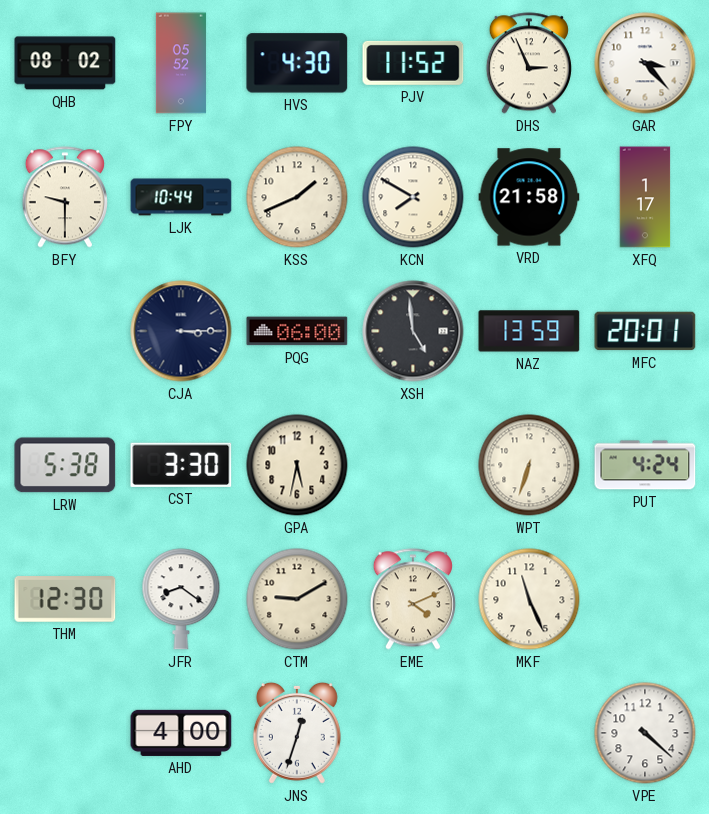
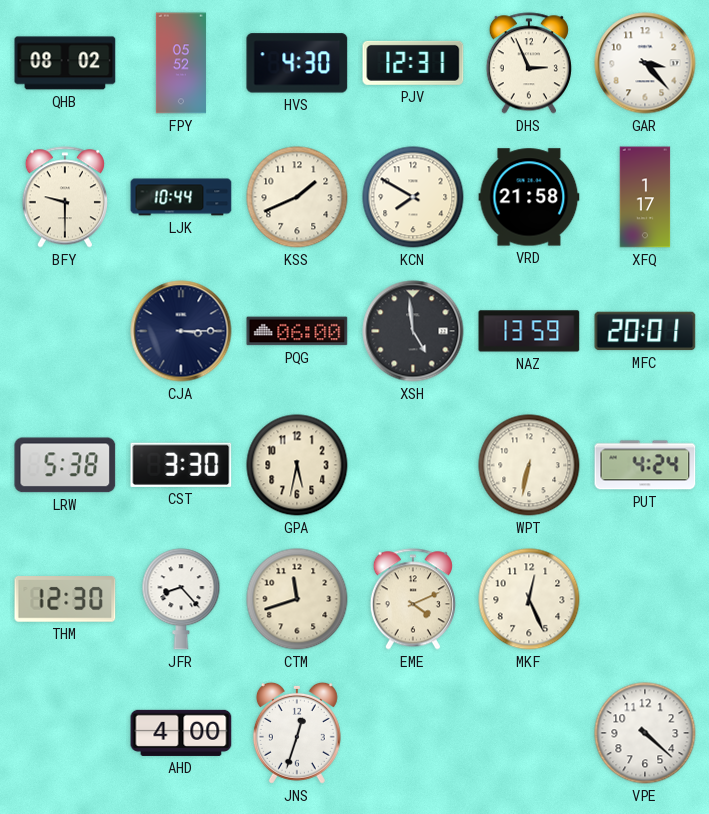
PJV: 11:52 -> 12:31
WPT: 6:33 -> 6:32
JFR: 8:21 -> 8:23
CTM: 9:10 -> 11:42
MKF: 11:26 -> 12:26
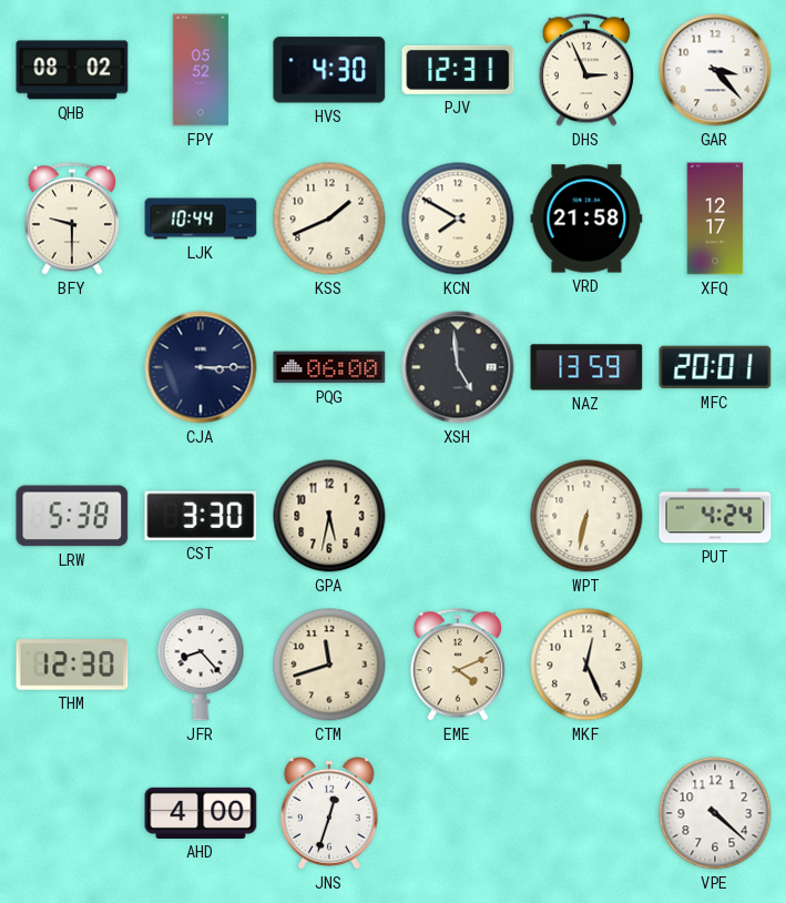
XFQ: 1:17 -> 12:17
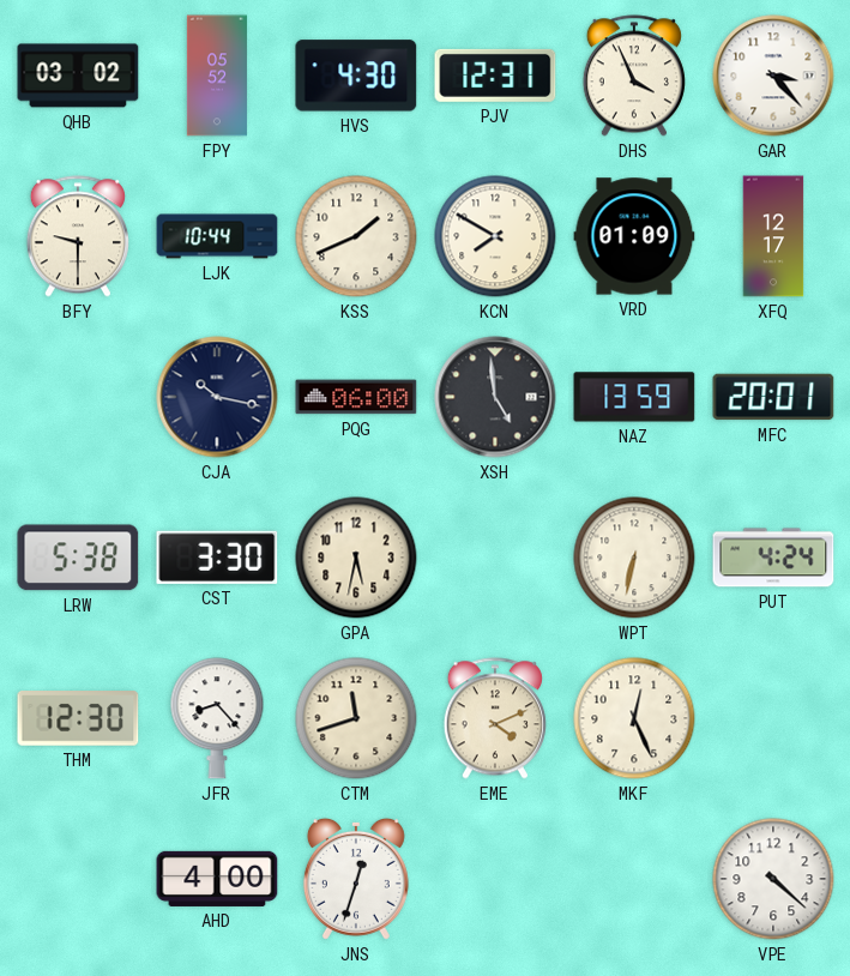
QHB: 08:02 -> 03:02
DHS: 2:56 -> 3:56
VRD: 21:58 -> 01:09
CJA: 3:15 -> 10:17
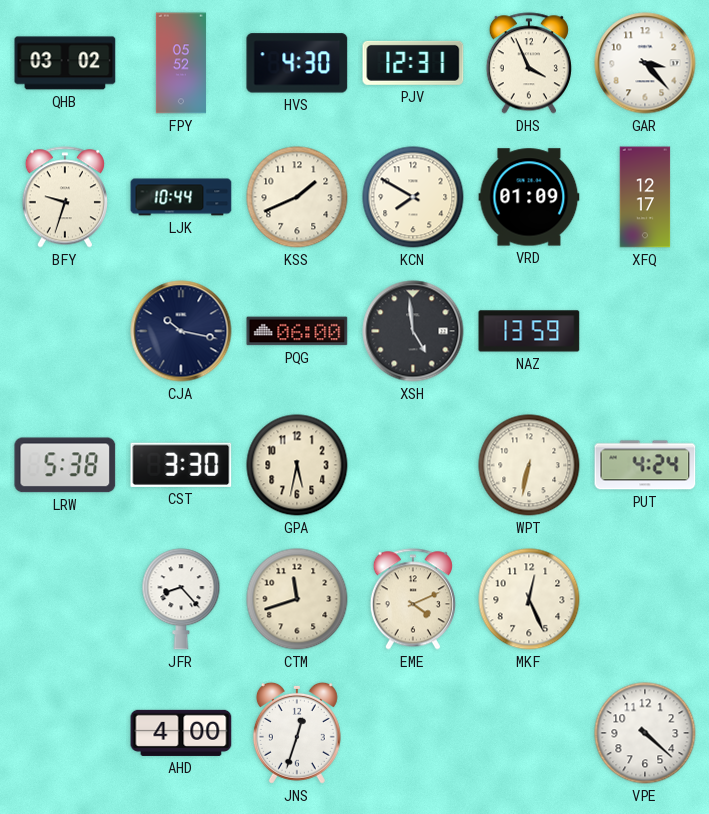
BFY: 9:30 -> 9:33
MFC: 20:01 -> none
THM: 12:30 -> none
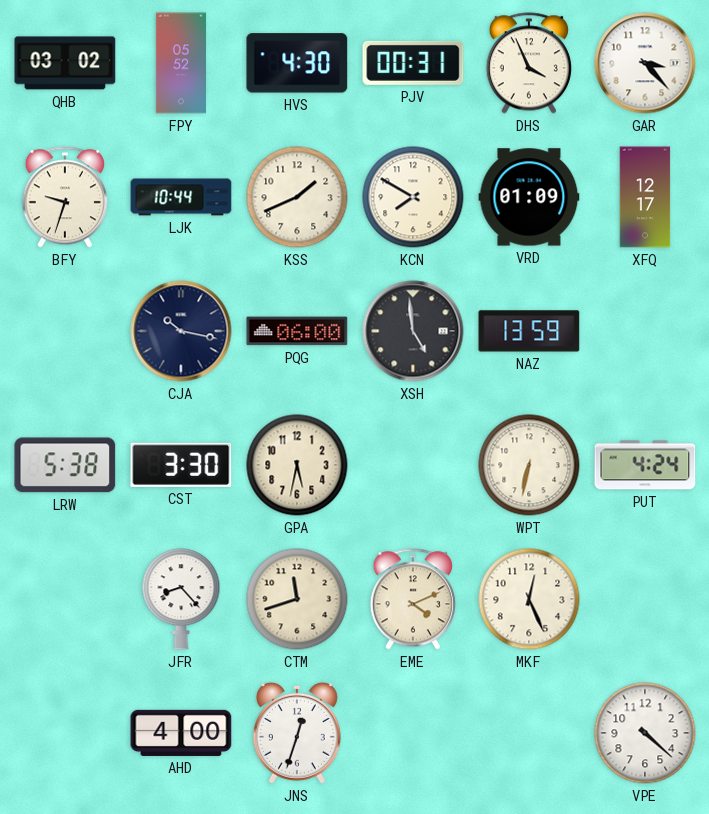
PJV: 12:31 -> 00:31
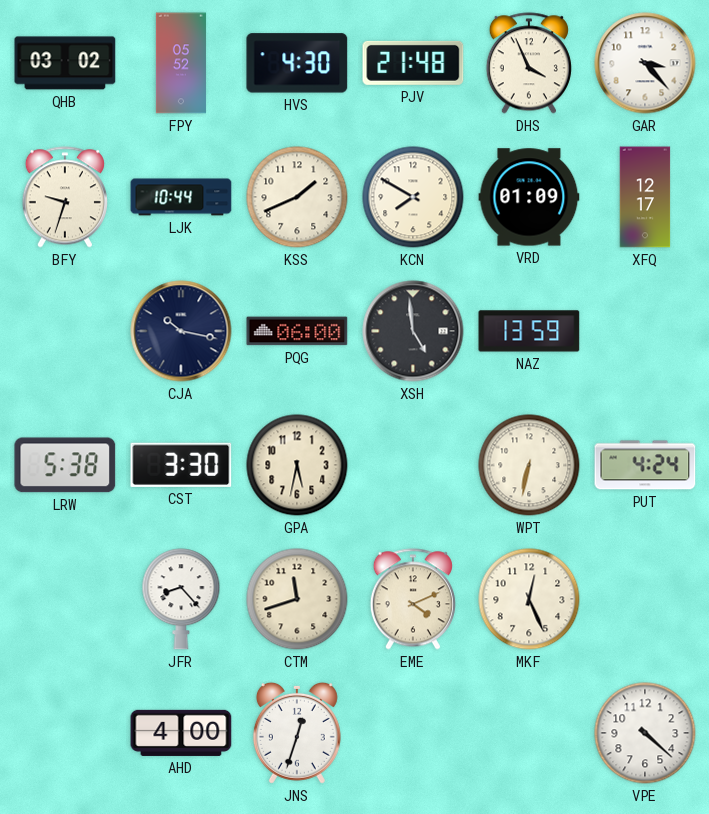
PJV: 00:31 -> 21:48
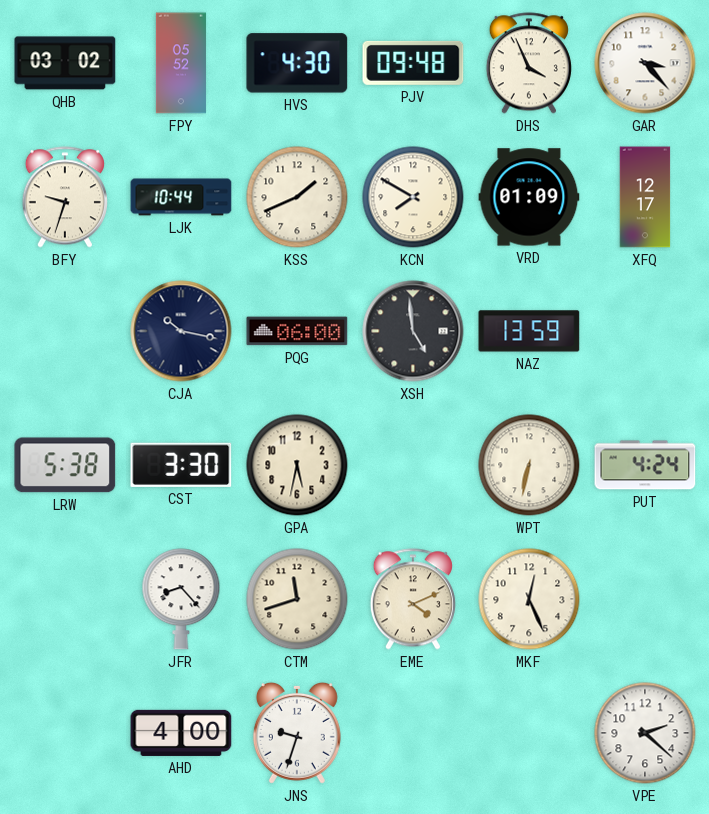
PJV: 21:48 -> 09:48
JNS: 12:33 -> 9:33
VPE: 4:22 -> 2:22
